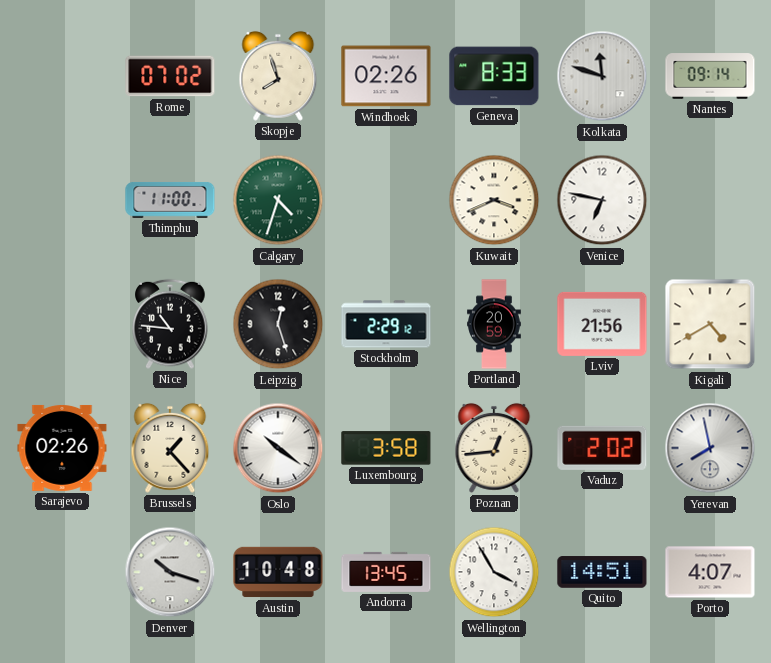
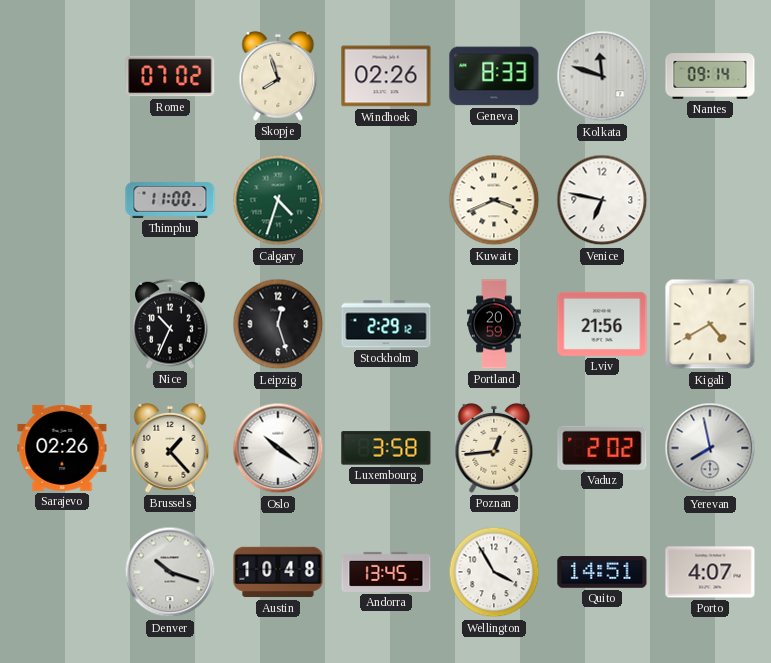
Nice: 10:46 -> 10:34
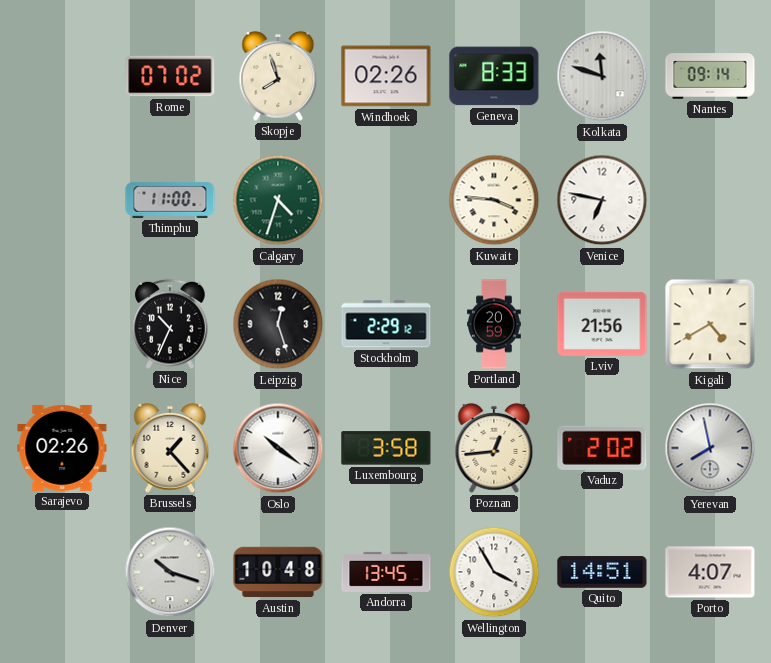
Kuwait: 3:41 -> 3:46
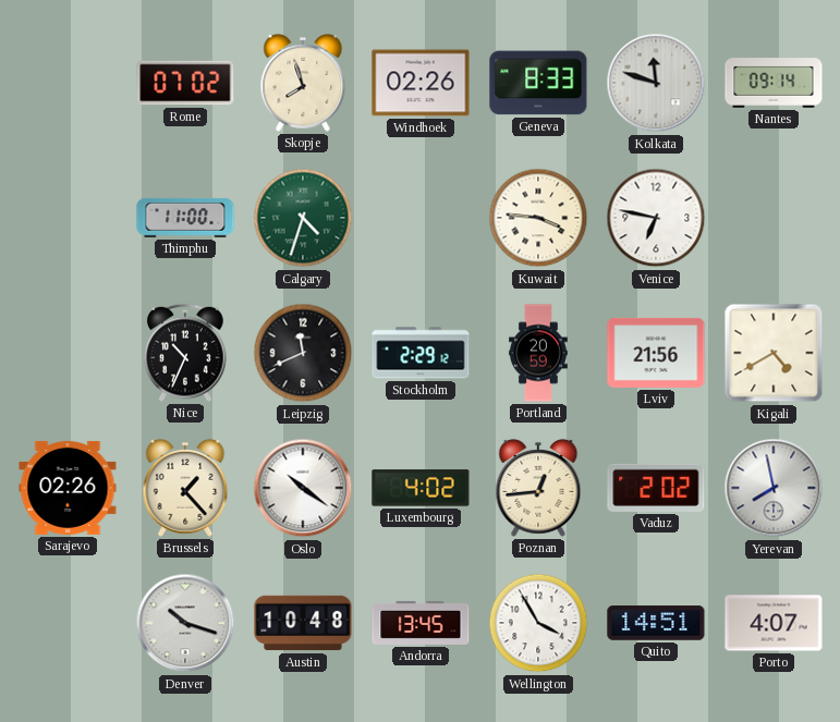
Leipzig: 12:27 -> 11:41
Luxembourg: 3:58 -> 4:02
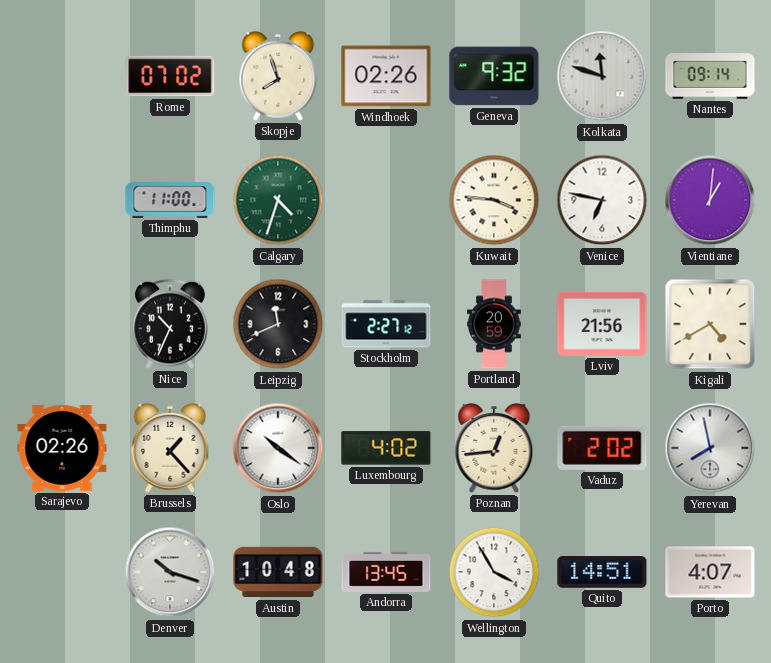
Geneva: 8:33 -> 9:32
Vientiane: none -> 1:01
Stockholm: 2:29 -> 2:27
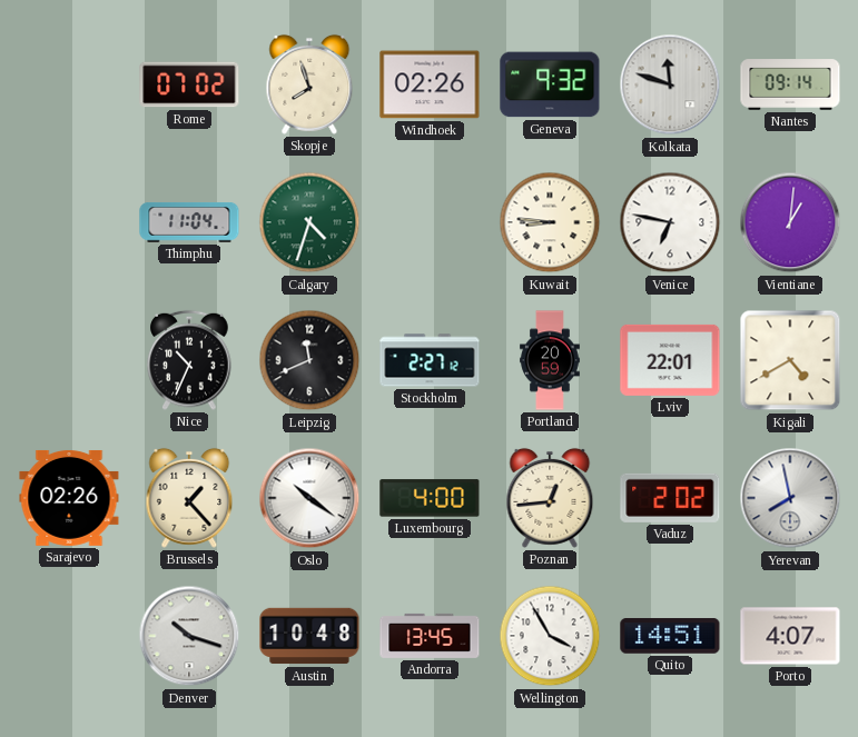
Thimphu: 11:00 -> 11:04
Kuwait: 3:46 -> 8:46
Lviv: 21:56 -> 22:01
Luxembourg: 4:02 -> 4:00
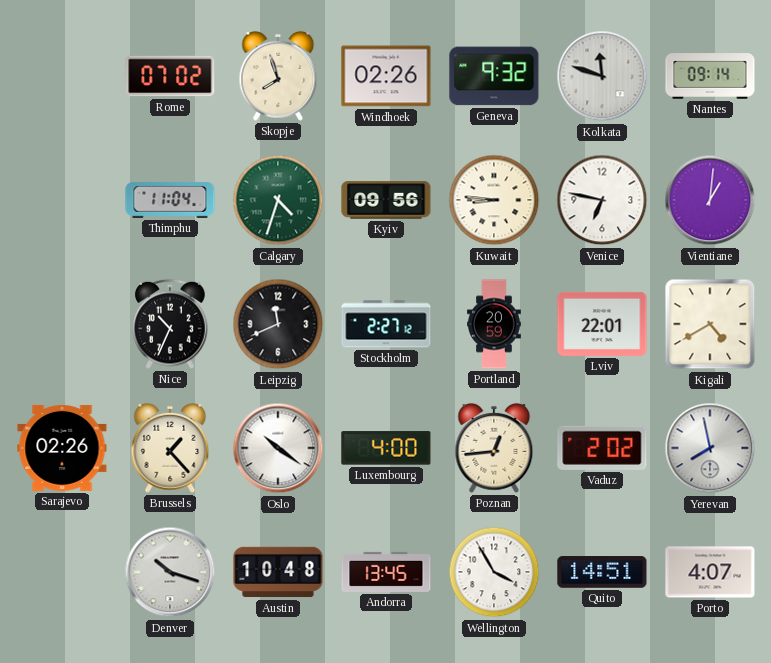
Kyiv: none -> 09:56
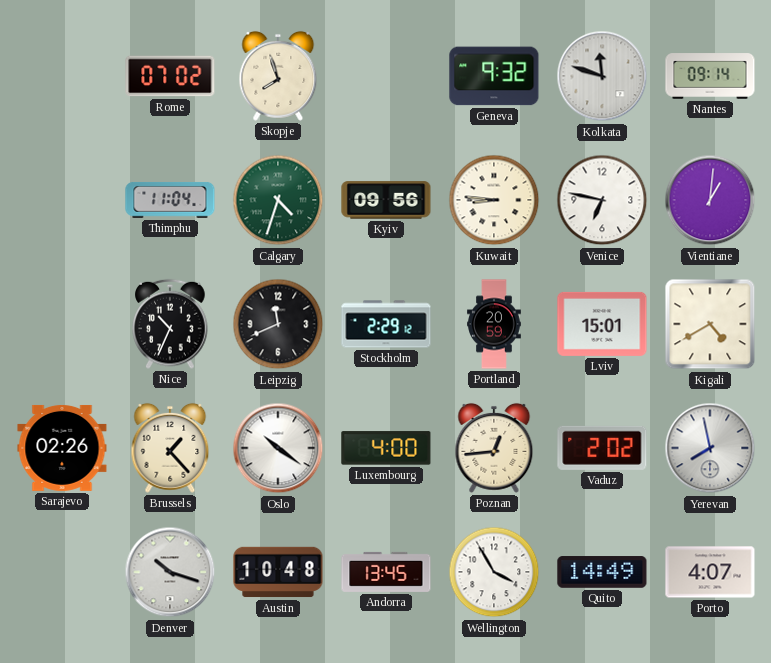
Windhoek: 02:26 -> none
Stockholm: 2:27 -> 2:29
Lviv: 22:01 -> 15:01
Quito: 14:51 -> 14:49
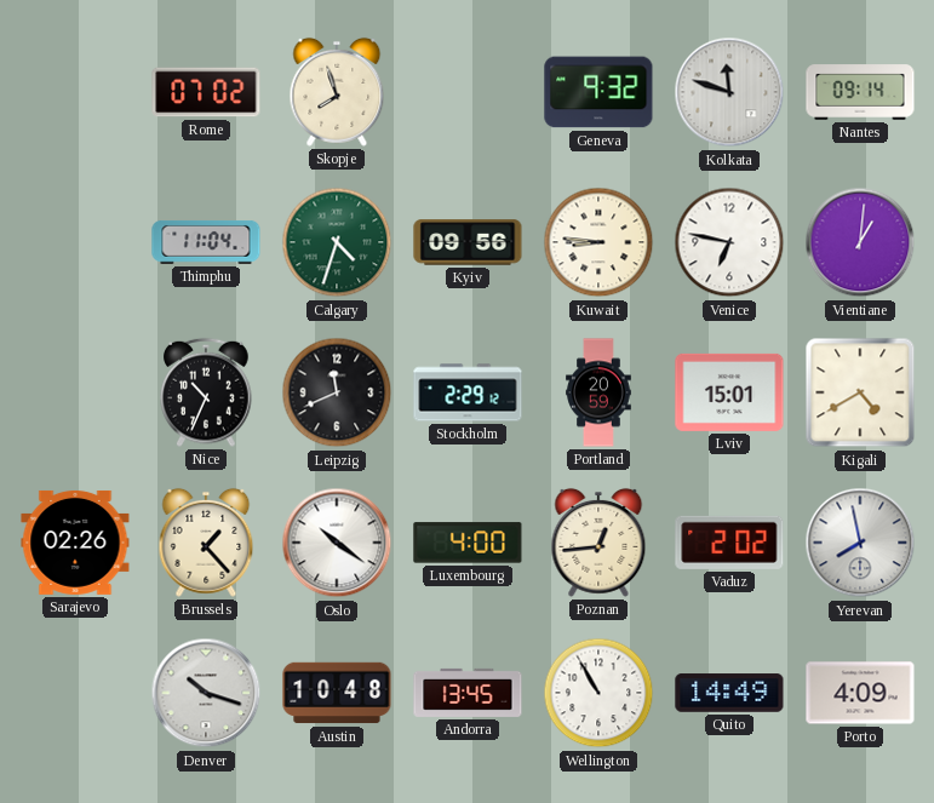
Wellington: 3:55 -> 10:55
Porto: 4:07 -> 4:09
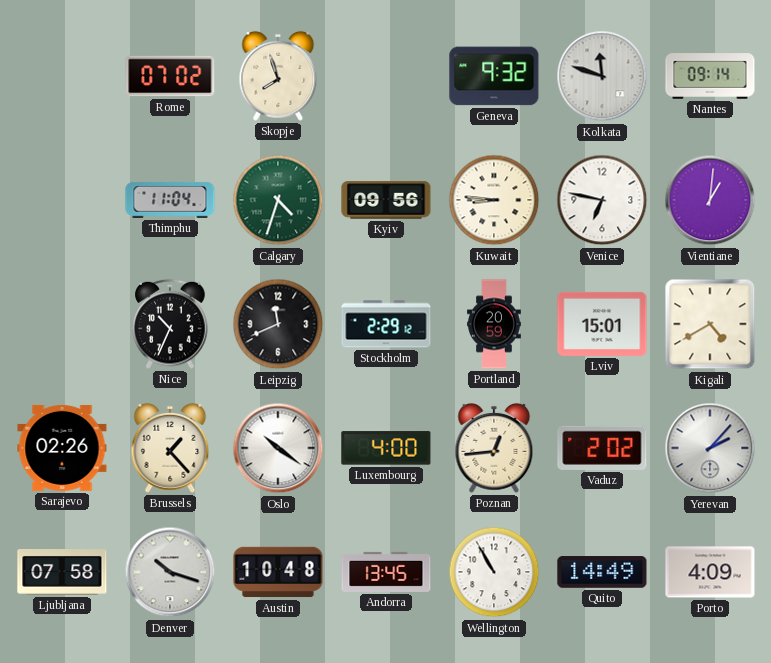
Yerevan: 7:58 -> 2:07
Ljubljana: none -> 07:58
